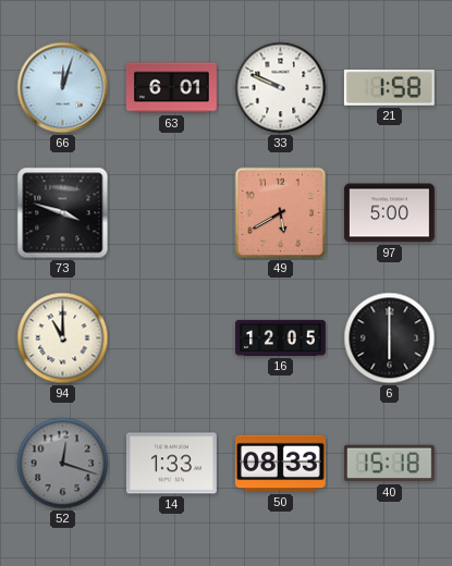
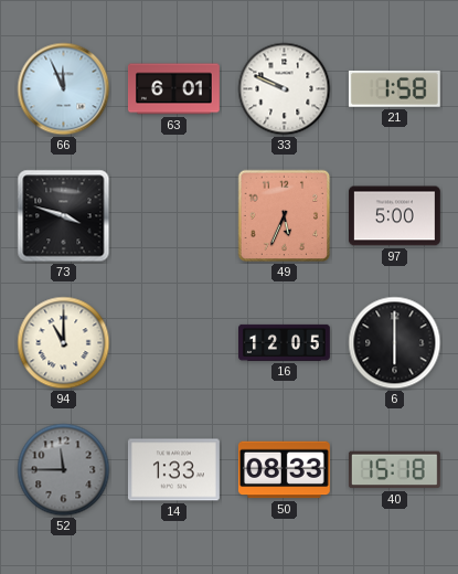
66: 12:03 -> 11:56
49: 5:40 -> 5:34
52: 12:18 -> 11:45
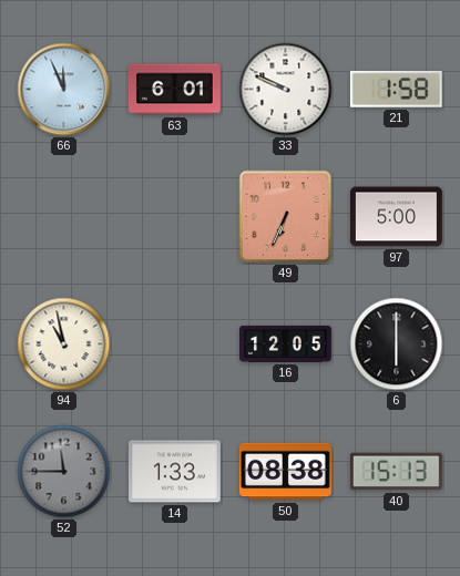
73: 3:48 -> none
49: 5:34 -> 6:34
94: 11:00 -> 10:58
50: 08:33 -> 08:38
40: 15:18 -> 15:13
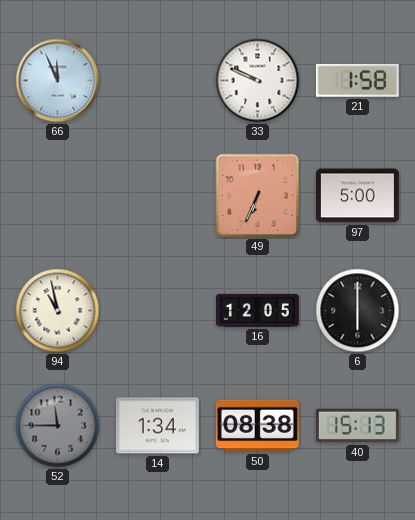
63: 6:01 -> none
14: 1:33 -> 1:34
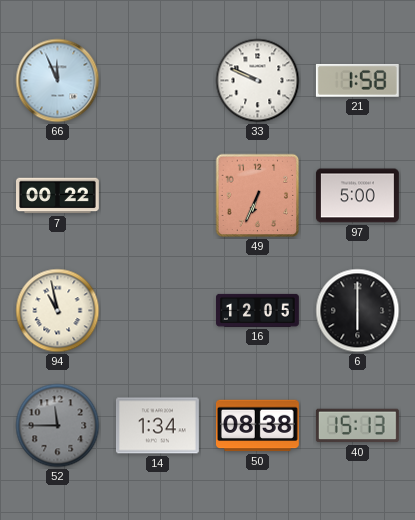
7: none -> 00:22
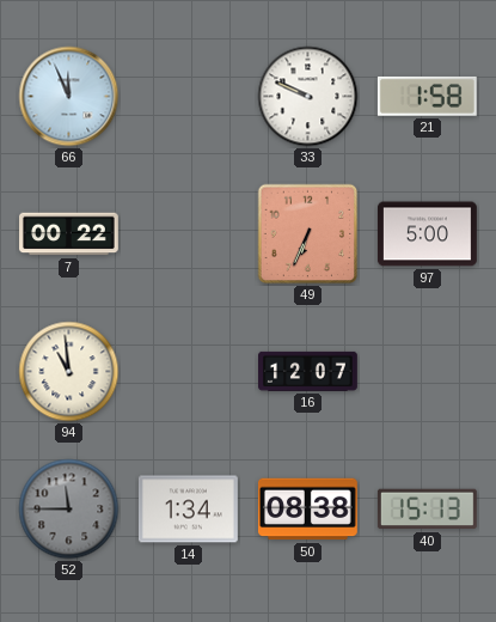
94: 10:58 -> 10:59
16: 12:05 -> 12:07
6: 6:00 -> none
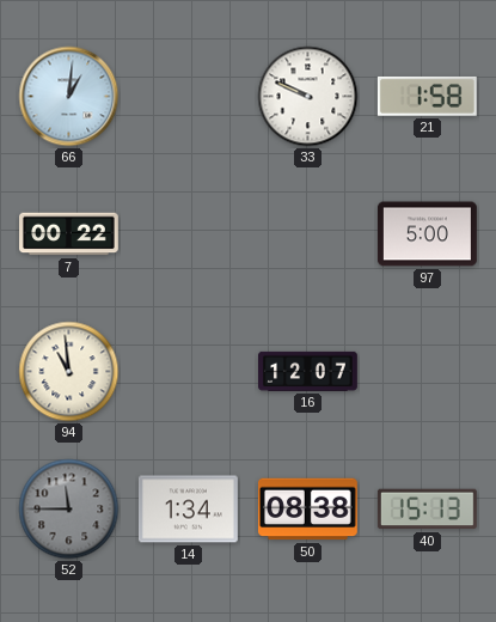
66: 11:56 -> 1:01
49: 6:34 -> none
